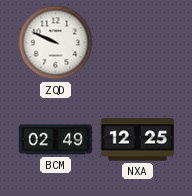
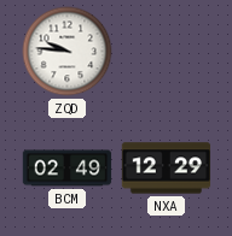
ZQD: 9:49 -> 9:46
NXA: 12:25 -> 12:29
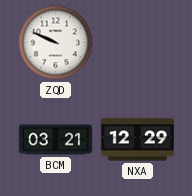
ZQD: 9:46 -> 9:49
BCM: 02:49 -> 03:21
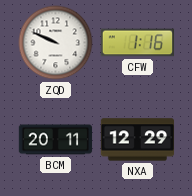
CFW: none -> 1:16
BCM: 03:21 -> 20:11
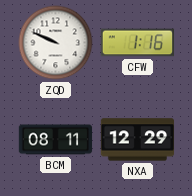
BCM: 20:11 -> 08:11
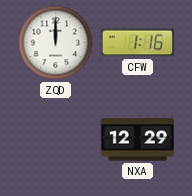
ZQD: 9:49 -> 12:00
BCM: 08:11 -> none
